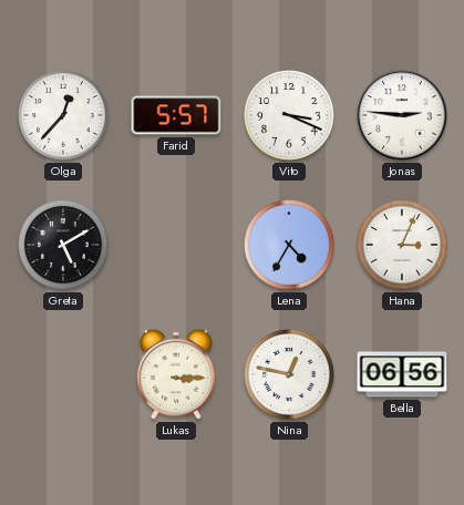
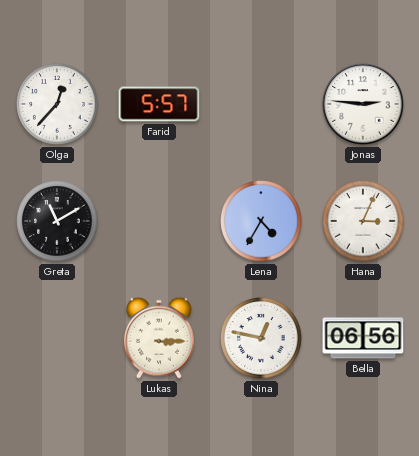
Vito: 3:19 -> none
Greta: 5:10 -> 11:10
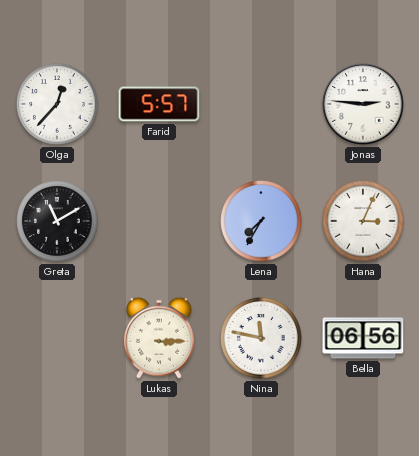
Lena: 4:35 -> 7:35
Nina: 12:47 -> 11:47
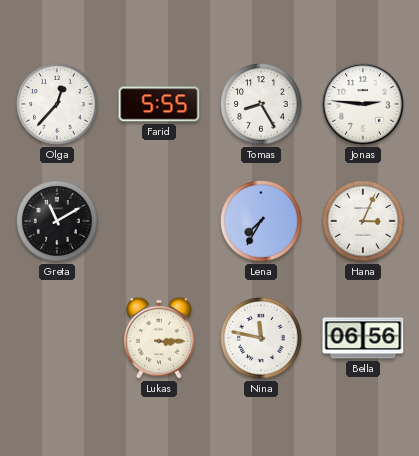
Farid: 5:57 -> 5:55
Tomas: none -> 8:25
